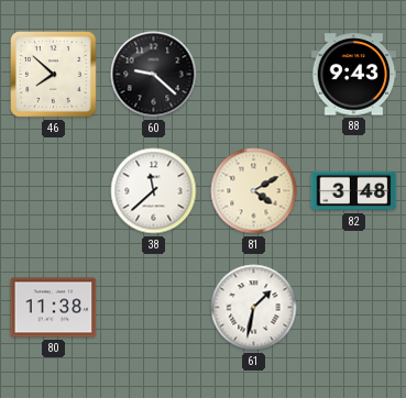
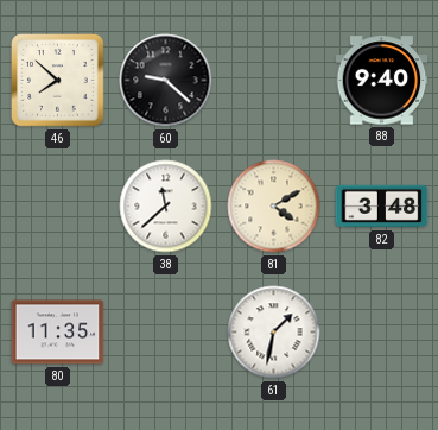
88: 9:43 -> 9:40
80: 11:38 -> 11:35
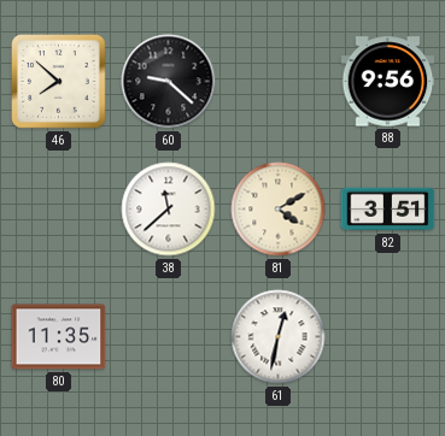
88: 9:40 -> 9:56
82: 3:48 -> 3:51
61: 1:32 -> 12:32
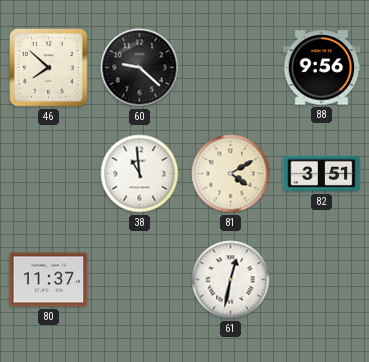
38: 11:38 -> 10:59
80: 11:35 -> 11:37
